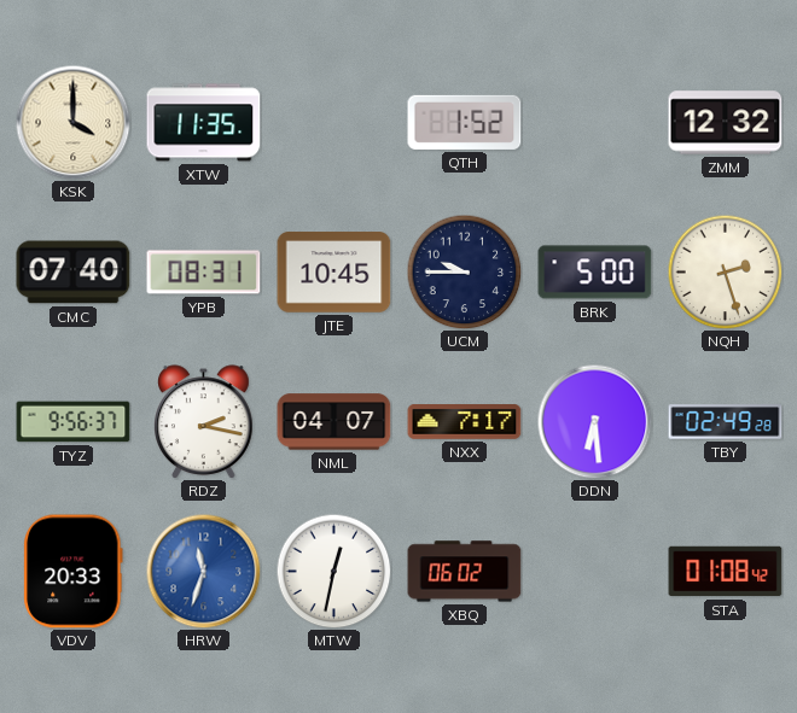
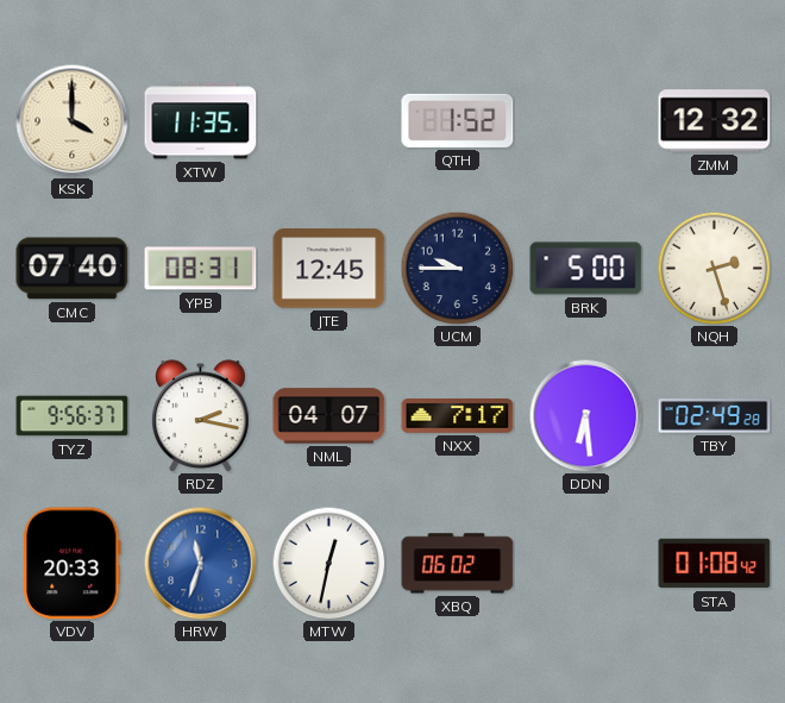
JTE: 10:45 -> 12:45
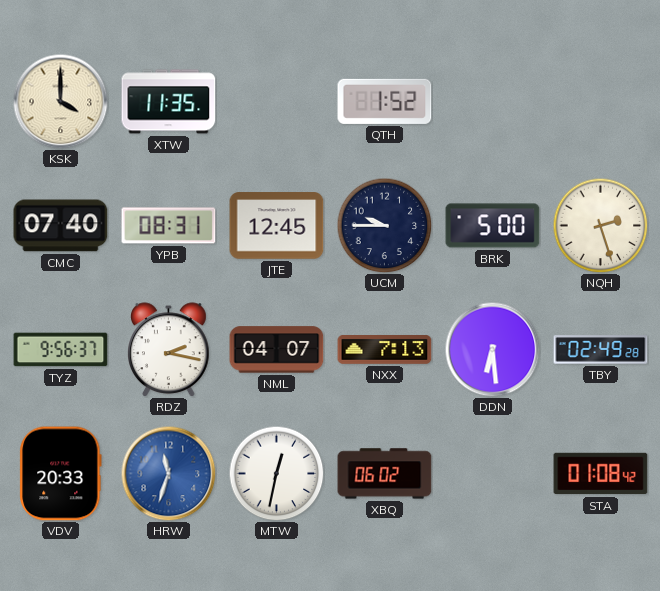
ZMM: 12:32 -> none
NXX: 7:17 -> 7:13
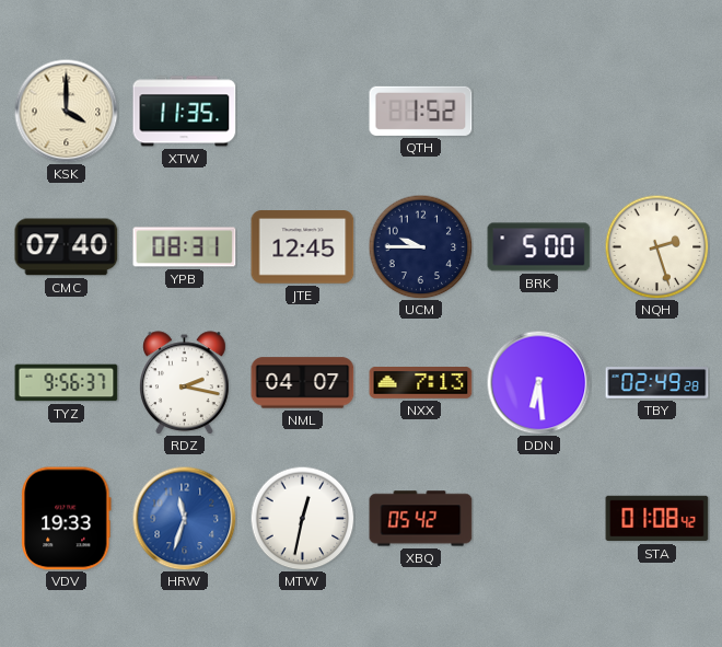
VDV: 20:33 -> 19:33
XBQ: 06:02 -> 05:42
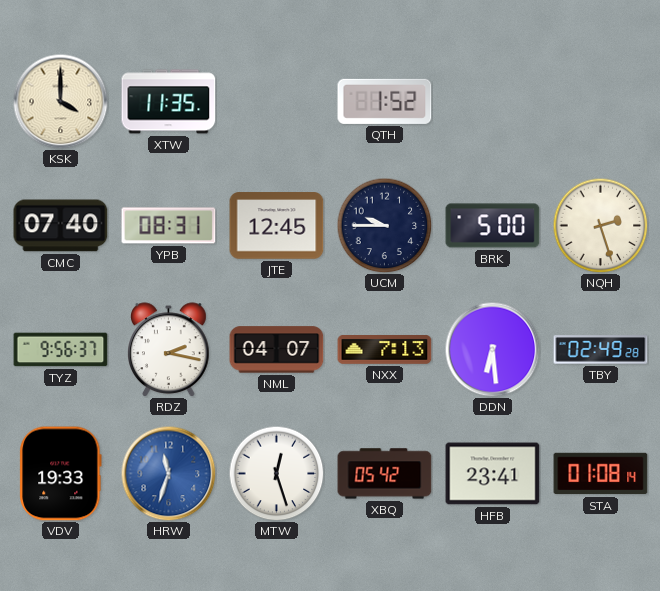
MTW: 12:32 -> 12:27
HFB: none -> 23:41
STA: 01:08:42 -> 01:08:14
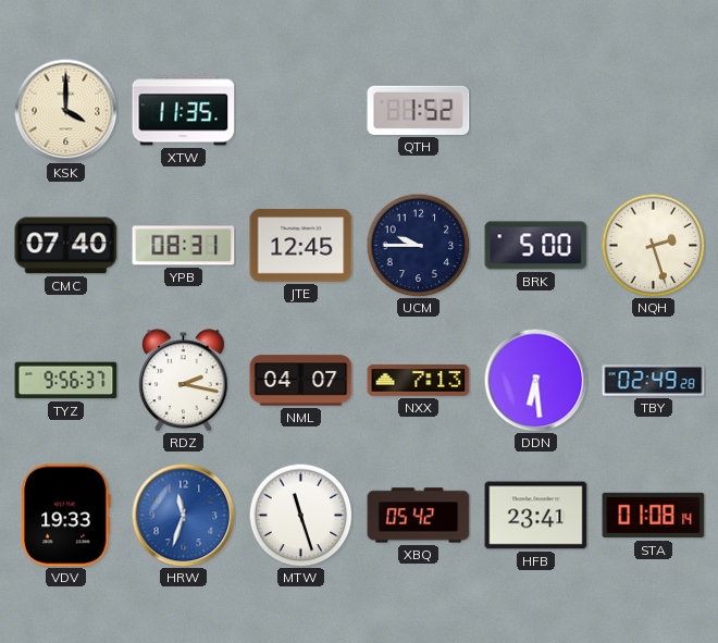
MTW: 12:27 -> 11:27
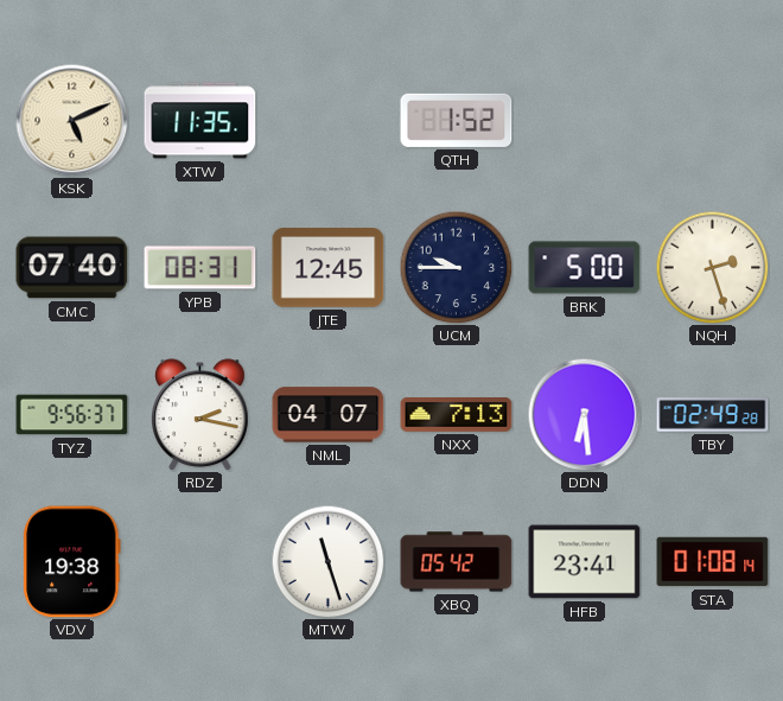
KSK: 4:00 -> 5:11
VDV: 19:33 -> 19:38
HRW: 11:33 -> none
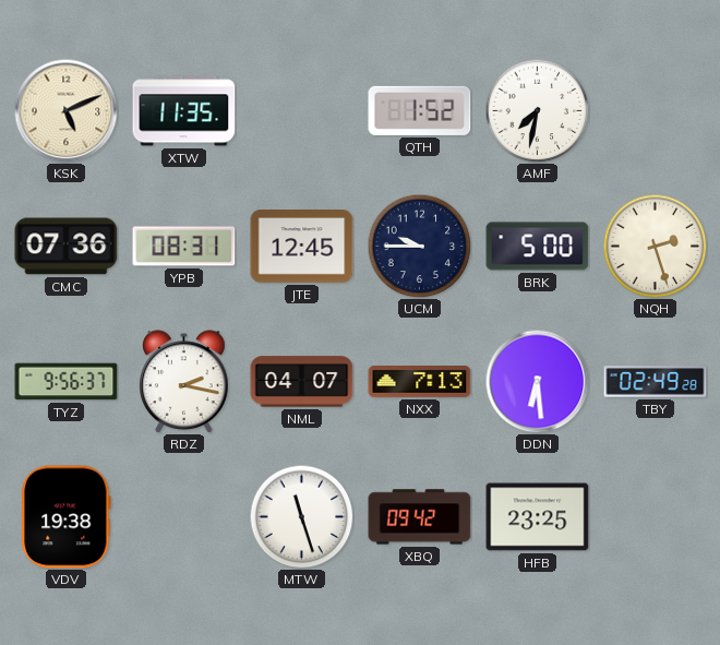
AMF: none -> 7:32
CMC: 07:40 -> 07:36
XBQ: 05:42 -> 09:42
HFB: 23:41 -> 23:25
STA: 01:08 -> none
